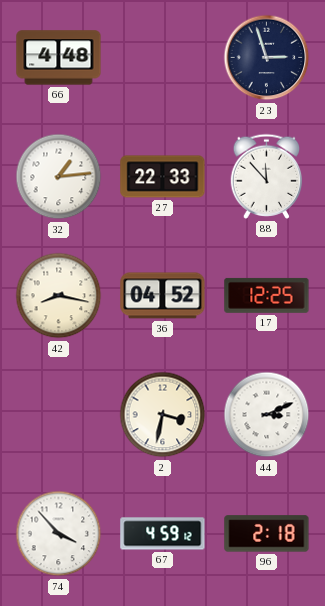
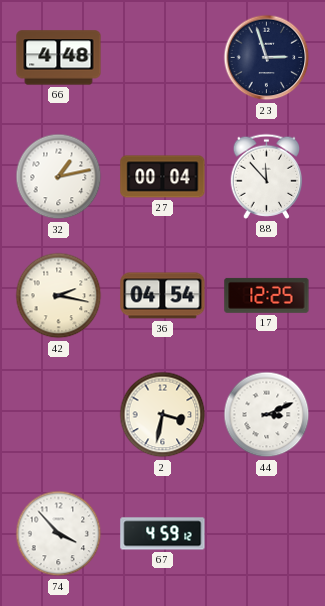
32: 1:14 -> 1:13
27: 22:33 -> 00:04
42: 8:17 -> 2:17
36: 04:52 -> 04:54
96: 2:18 -> none
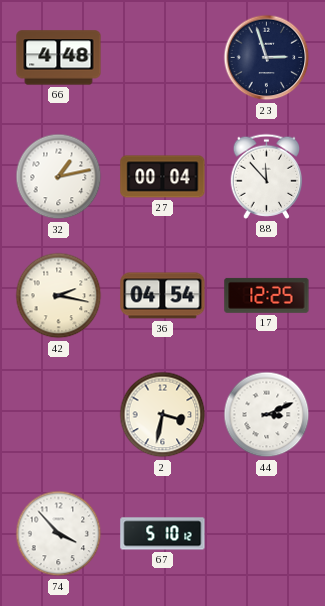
67: 4:59 -> 5:10
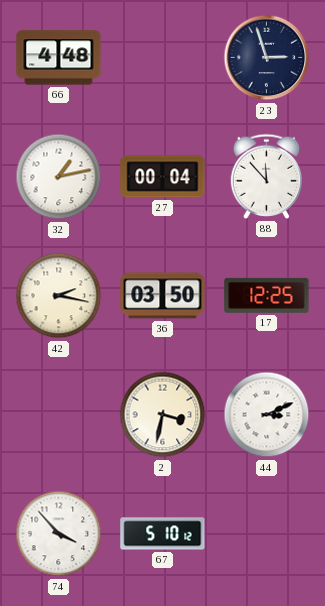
36: 04:54 -> 03:50
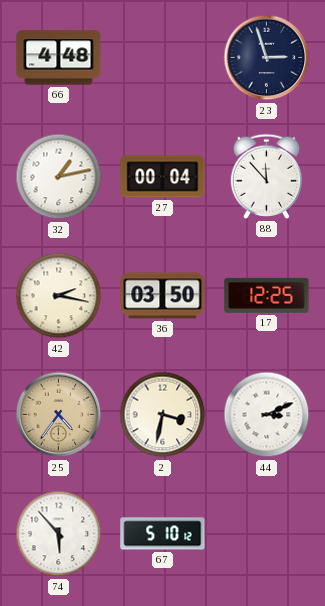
25: none -> 4:36
74: 3:53 -> 5:53
